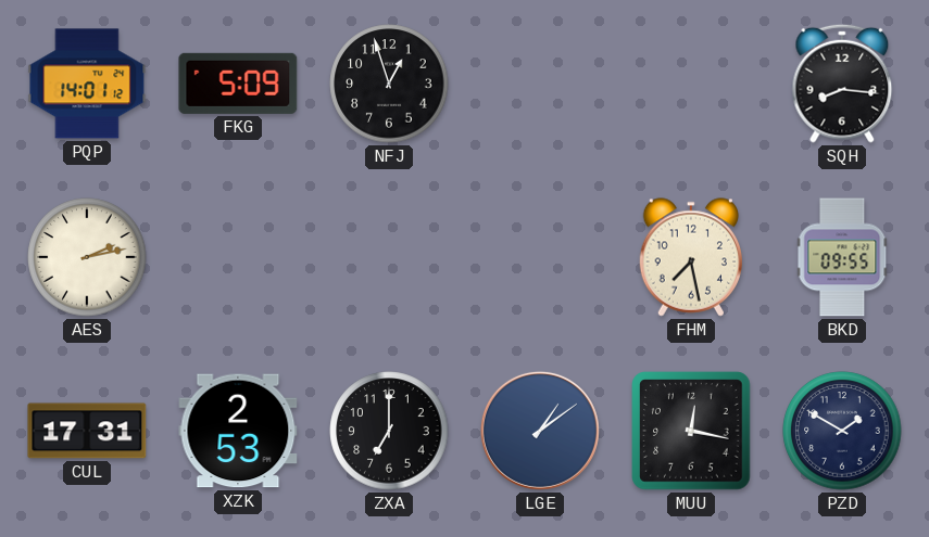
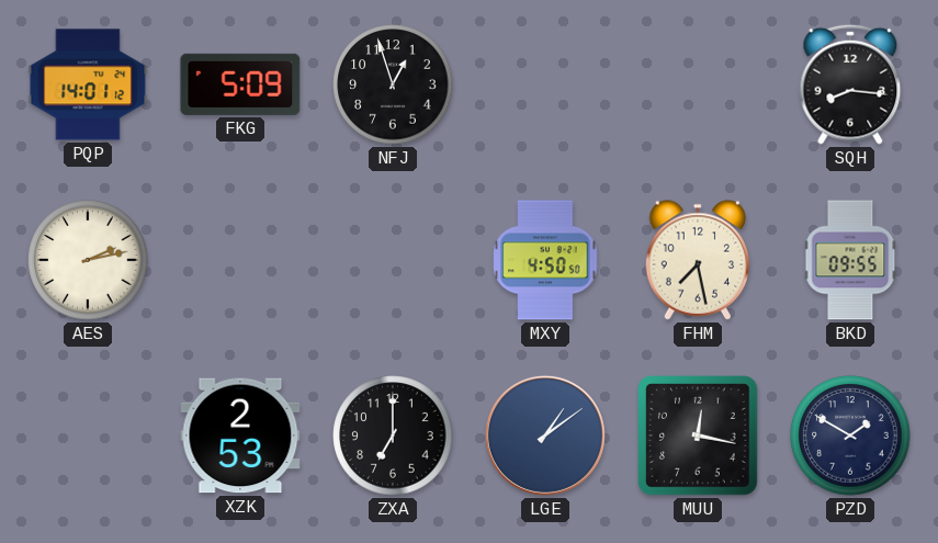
MXY: none -> 4:50
CUL: 17:31 -> none
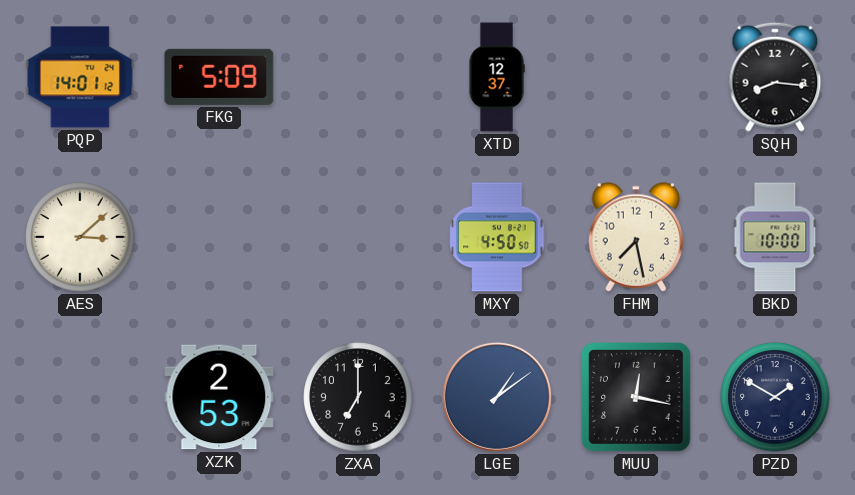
NFJ: 12:57 -> none
XTD: none -> 12:37
AES: 2:13 -> 3:08
BKD: 09:55 -> 10:00
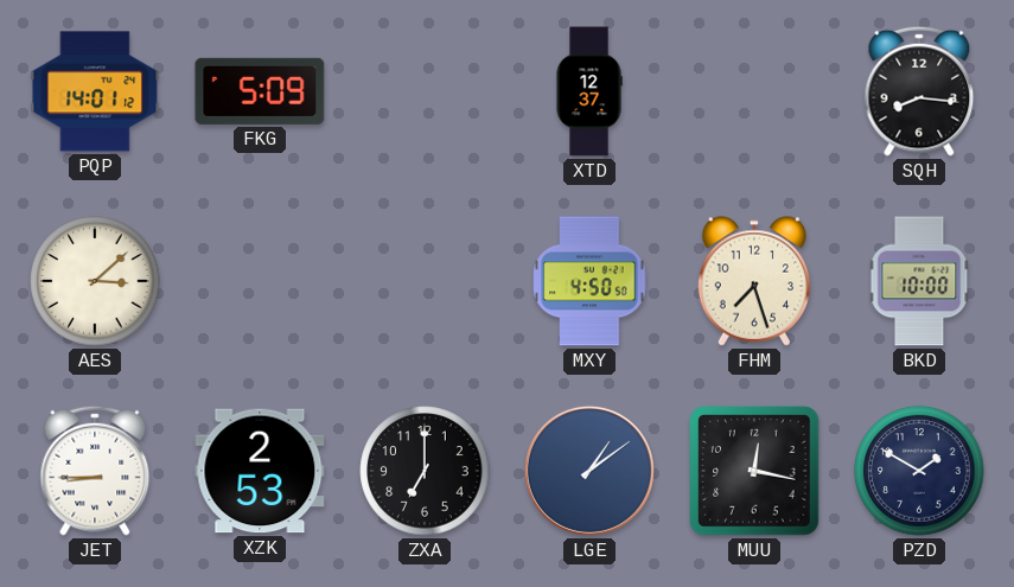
FHM: 7:28 -> 7:27
JET: none -> 8:45
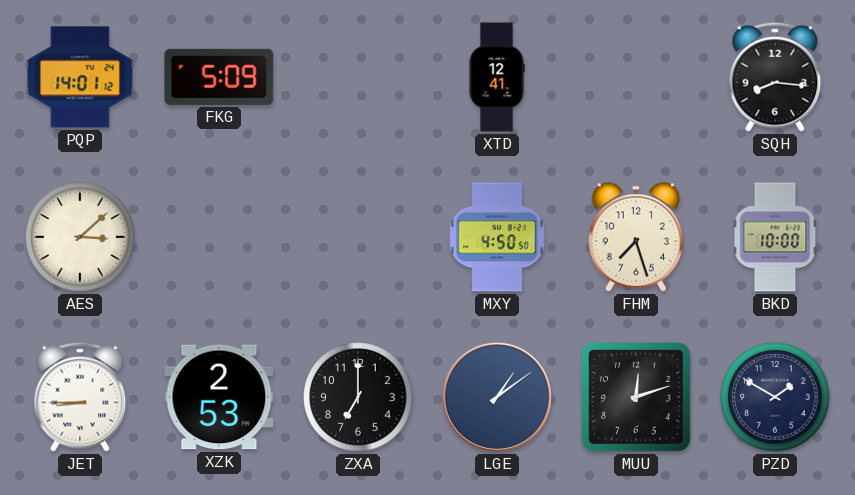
XTD: 12:37 -> 12:41
MUU: 12:17 -> 12:12
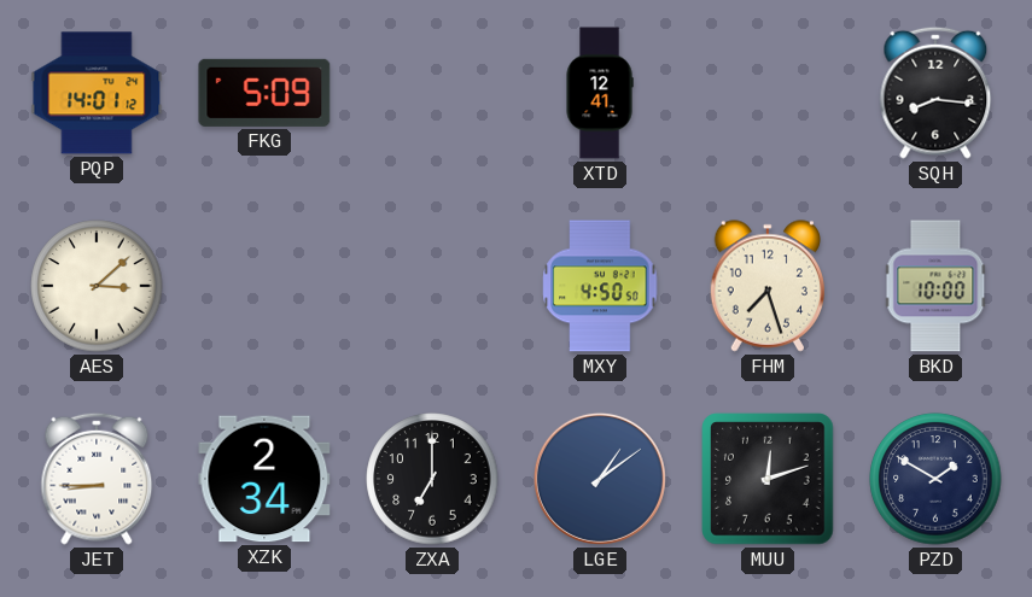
XZK: 2:53 -> 2:34
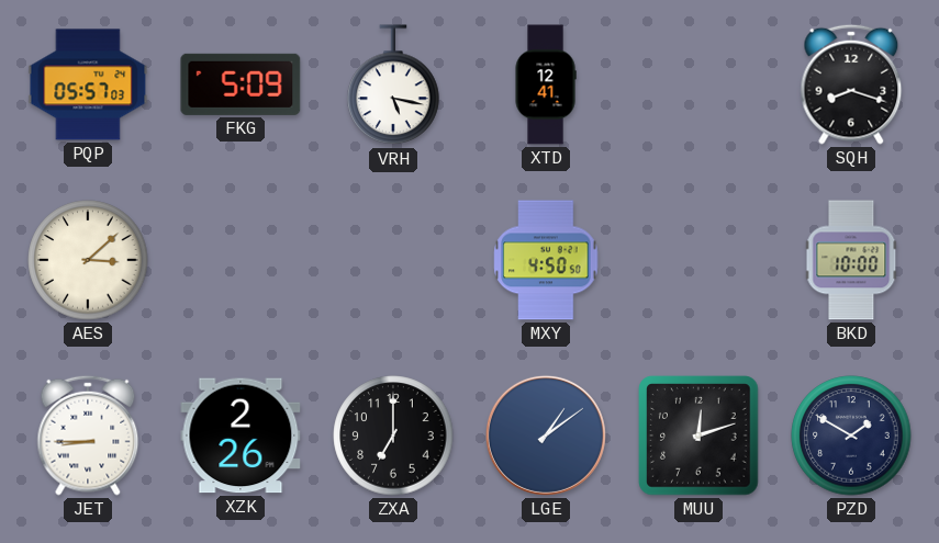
PQP: 14:01 -> 05:57
VRH: none -> 5:17
SQH: 8:16 -> 8:18
FHM: 7:27 -> none
XZK: 2:34 -> 2:26
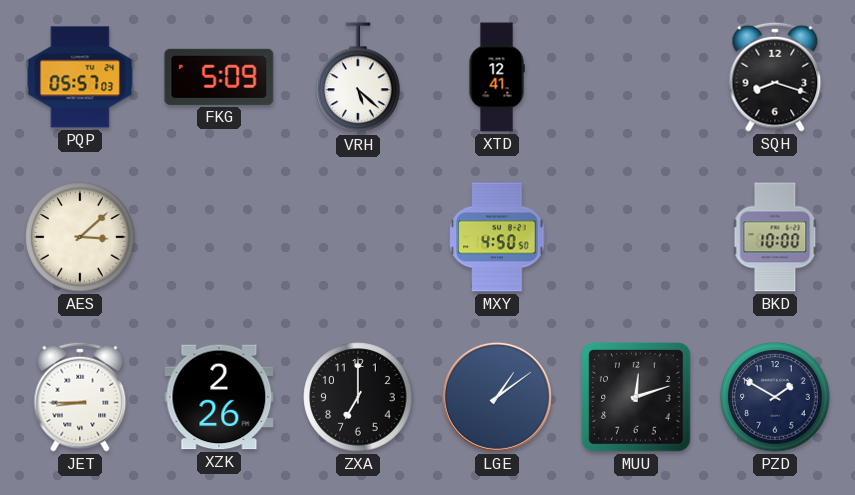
VRH: 5:17 -> 5:22
